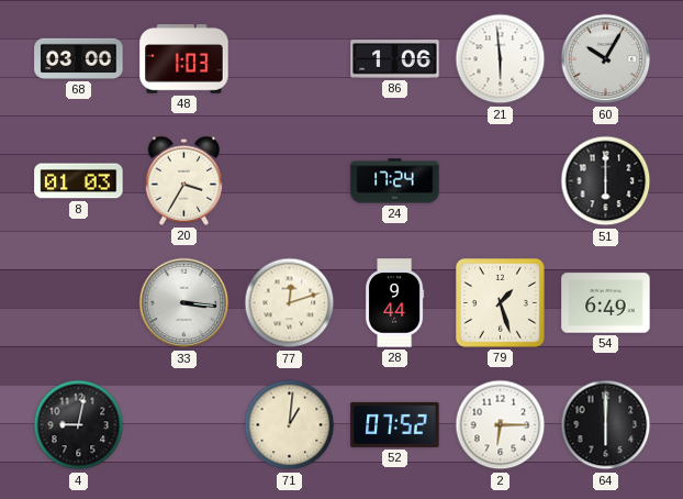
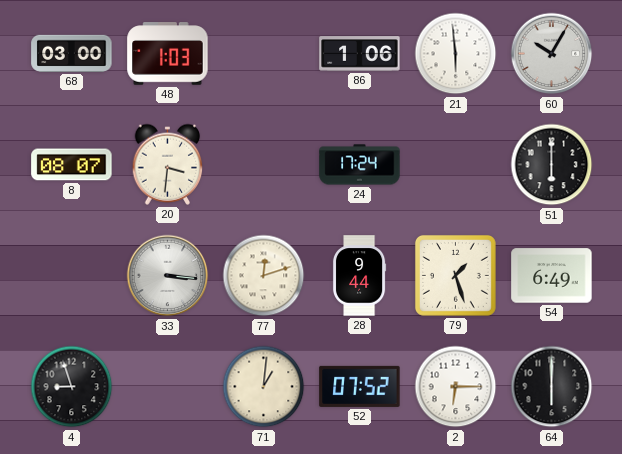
8: 01:03 -> 08:07
20: 3:35 -> 3:31
4: 9:02 -> 8:57
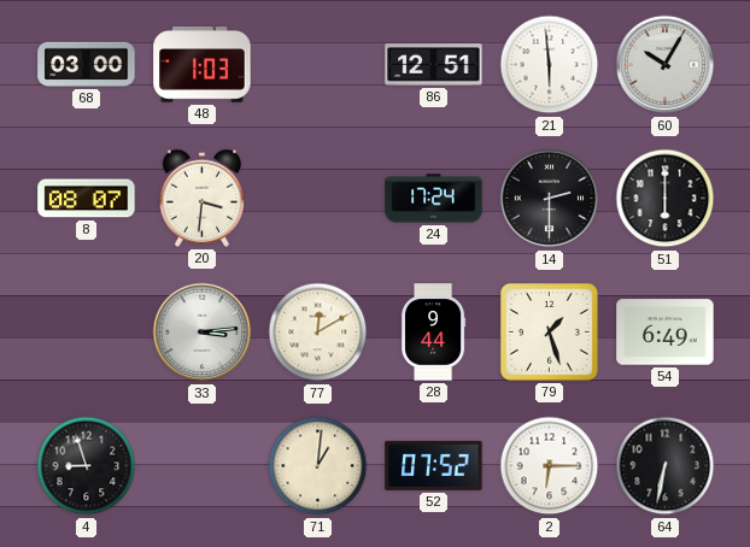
86: 1:06 -> 12:51
14: none -> 2:30
33: 3:16 -> 3:14
77: 12:12 -> 12:10
64: 6:00 -> 6:32
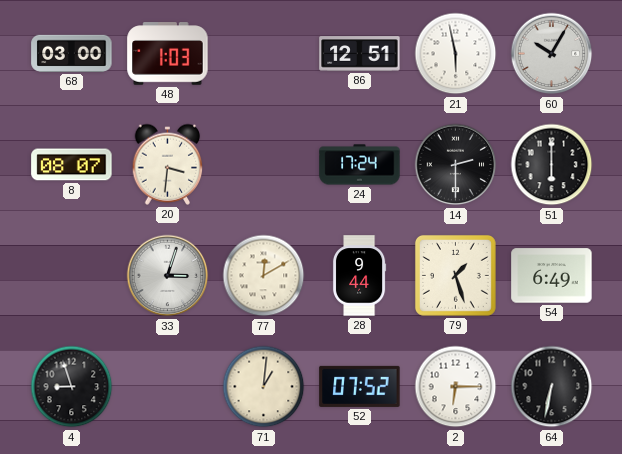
21: 5:59 -> 5:58
33: 3:14 -> 3:03
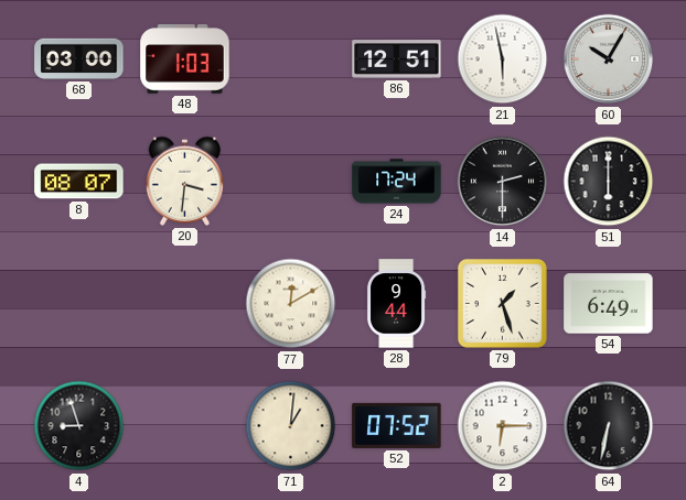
33: 3:03 -> none
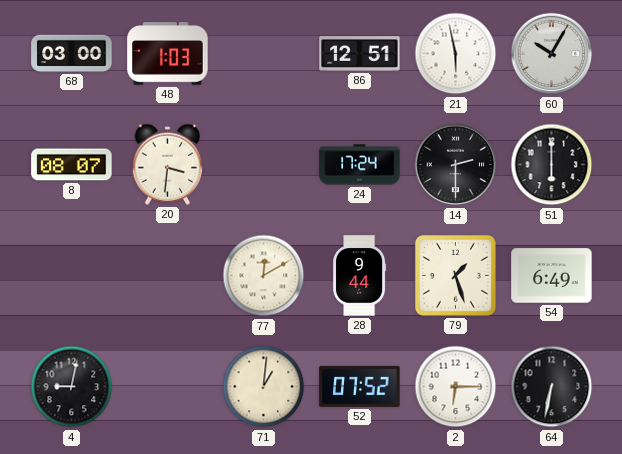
4: 8:57 -> 9:02
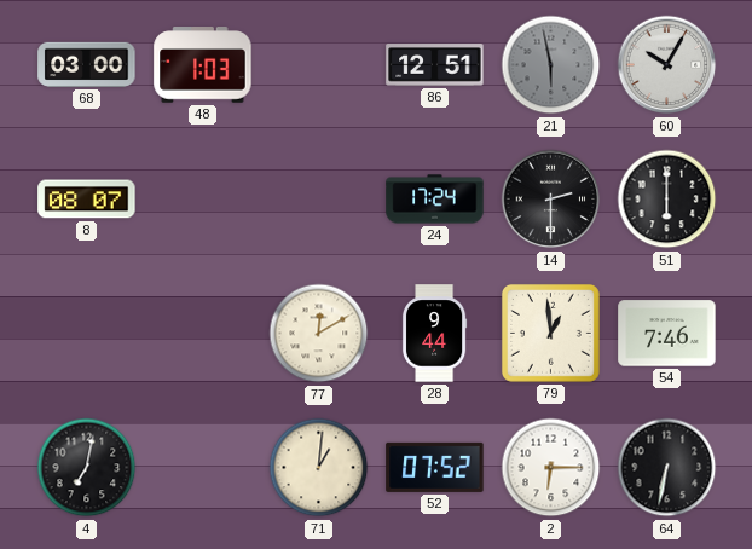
21 dial: white -> grey
20: 3:31 -> none
79: 1:27 -> 12:59
54: 6:49 -> 7:46
4: 9:02 -> 7:02
